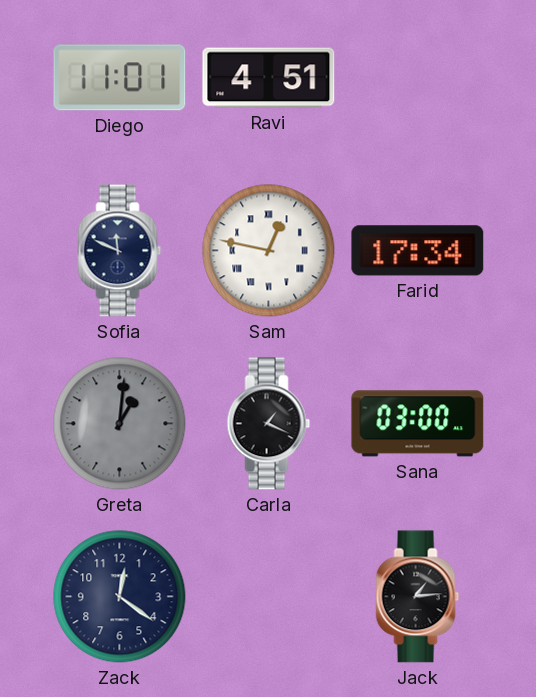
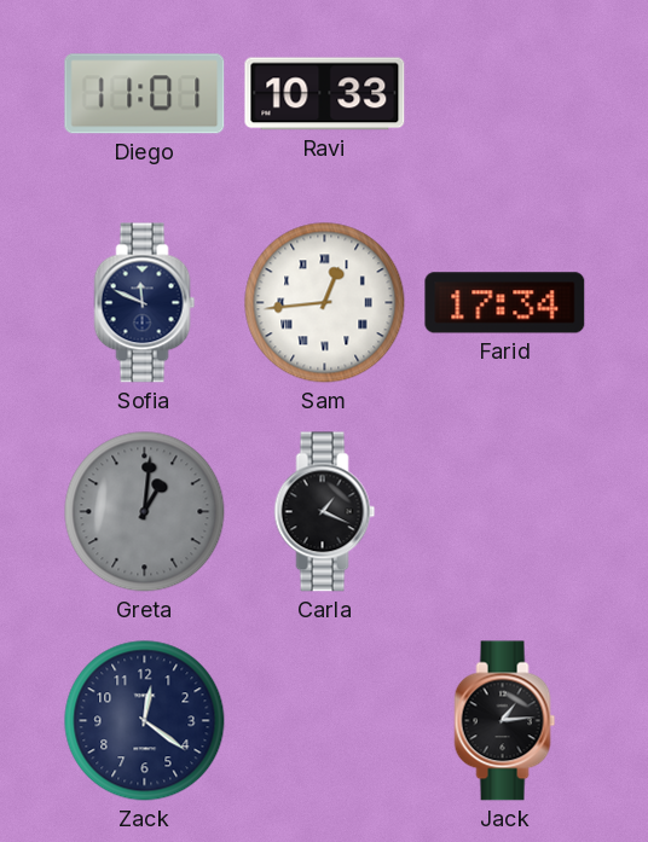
Ravi: 4:51 -> 10:33
Sam: 12:47 -> 12:44
Sana: 03:00 -> none
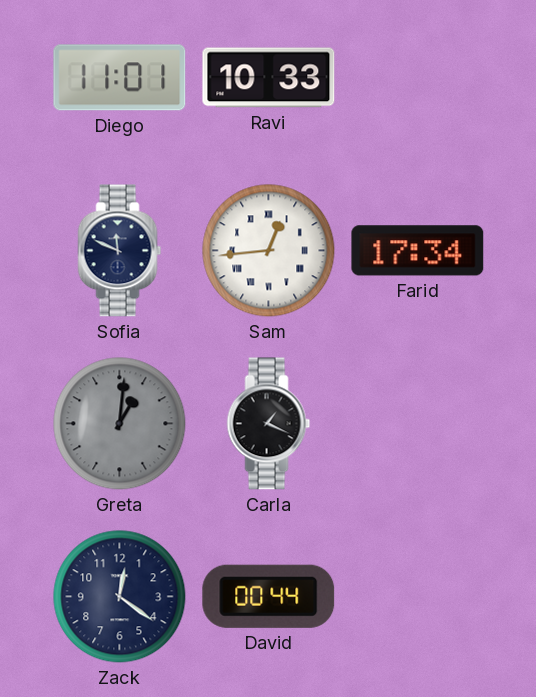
David: none -> 00:44
Jack: 1:14 -> none
